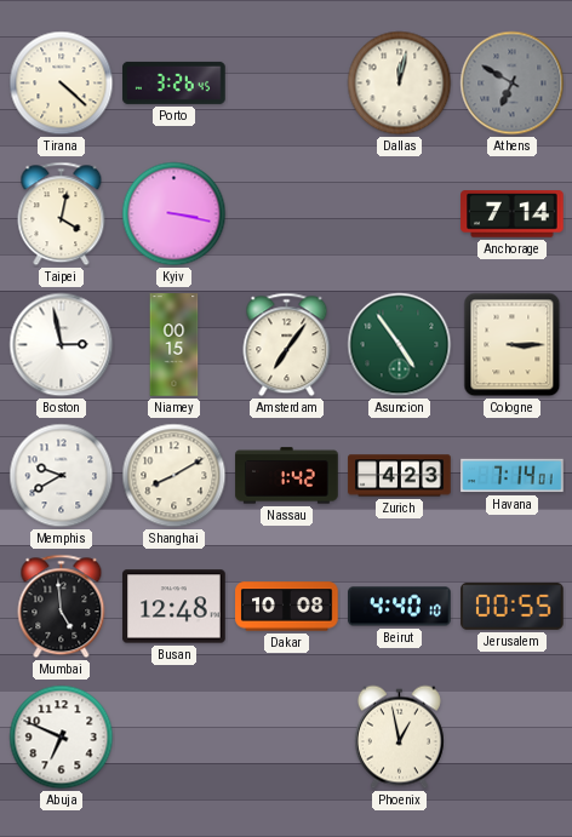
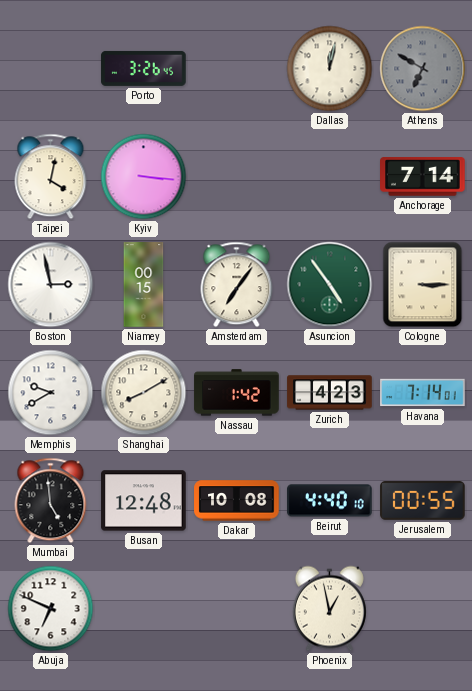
Tirana: 4:22 -> none
Kyiv: 3:17 -> 3:16
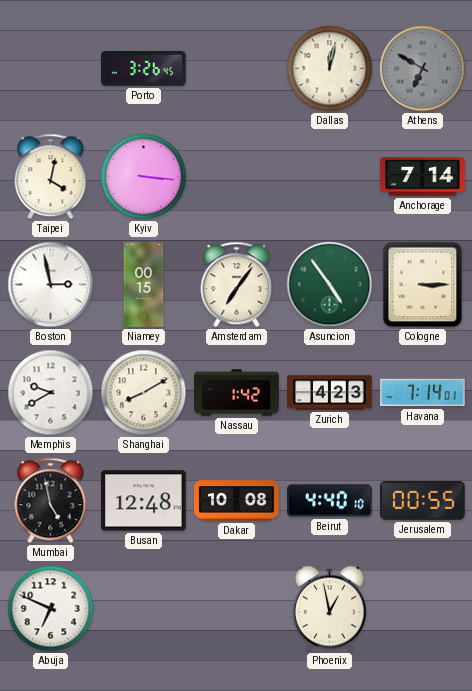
Mumbai: 4:59 -> 4:58
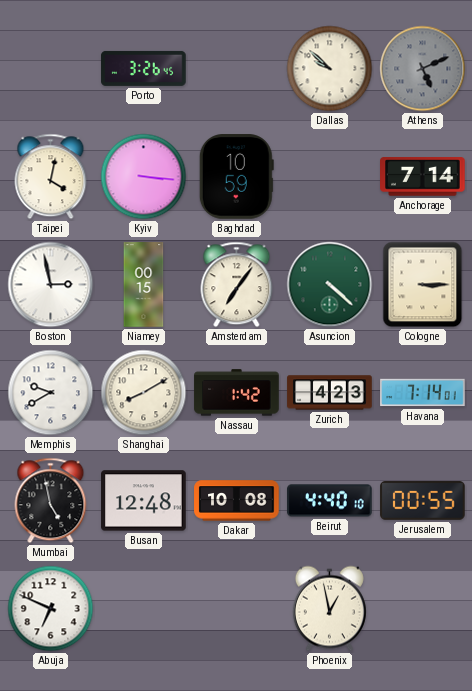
Dallas: 12:02 -> 9:52
Athens: 6:50 -> 5:11
Baghdad: none -> 10:59
Asuncion: 4:54 -> 4:22
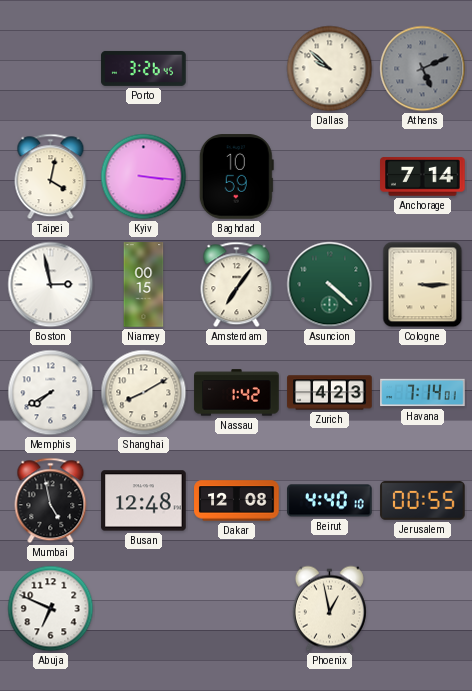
Memphis: 9:40 -> 7:40
Dakar: 10:08 -> 12:08
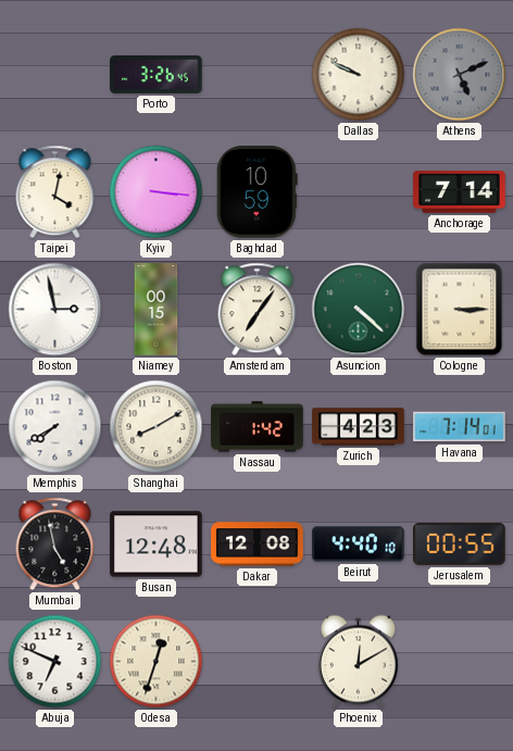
Dallas: 9:52 -> 9:49
Odesa: none -> 12:33
Phoenix: 12:58 -> 12:10
